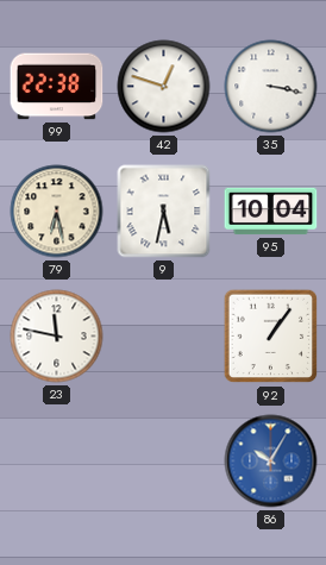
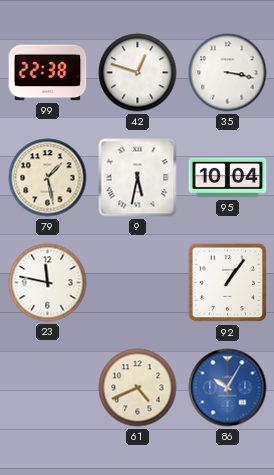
79: 6:28 -> 1:28
61: none -> 4:41
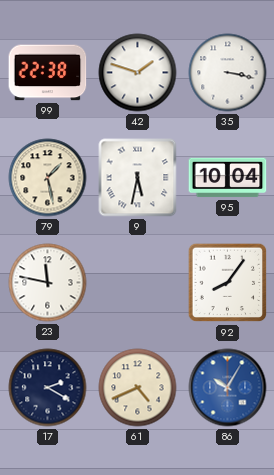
42: 12:48 -> 1:48
92: 1:06 -> 8:06
17: none -> 2:20
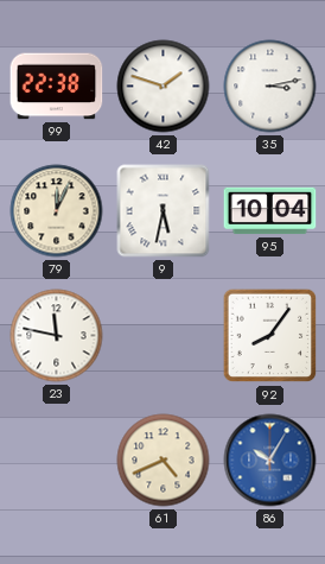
35: 3:17 -> 3:13
79: 1:28 -> 12:04
17: 2:20 -> none
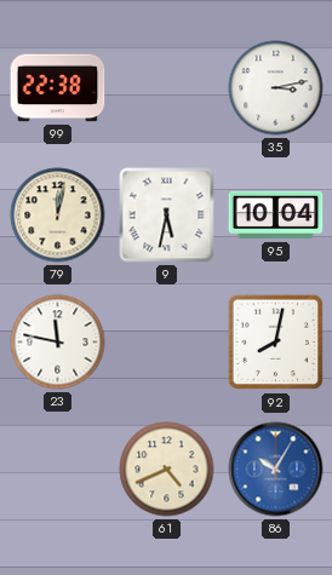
42: 1:48 -> none
79: 12:04 -> 12:02
92: 8:06 -> 8:02
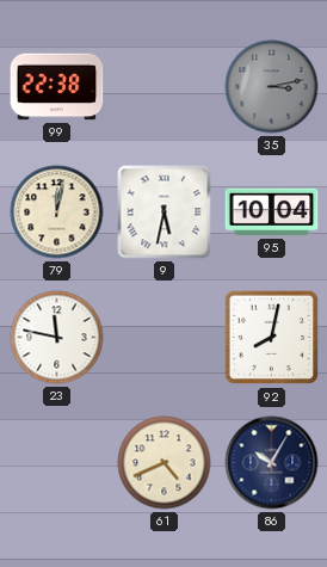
35 dial: white -> grey
86 dial: blue -> navy
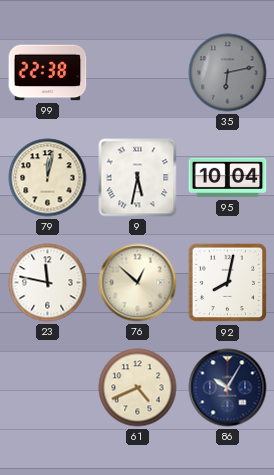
35: 3:13 -> 6:13
76: none -> 12:52
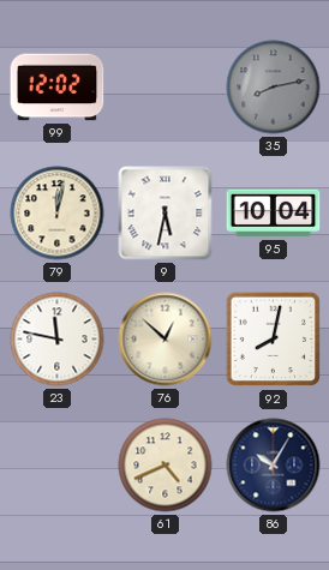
99: 22:38 -> 12:02
35: 6:13 -> 8:13
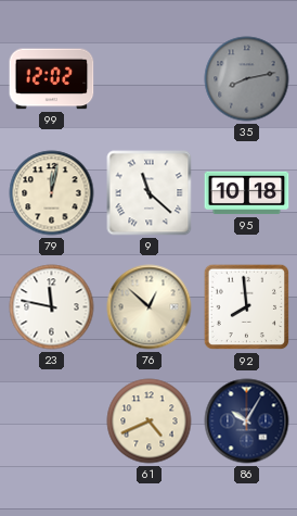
9: 5:32 -> 11:22
95: 10:04 -> 10:18
92: 8:02 -> 7:59
